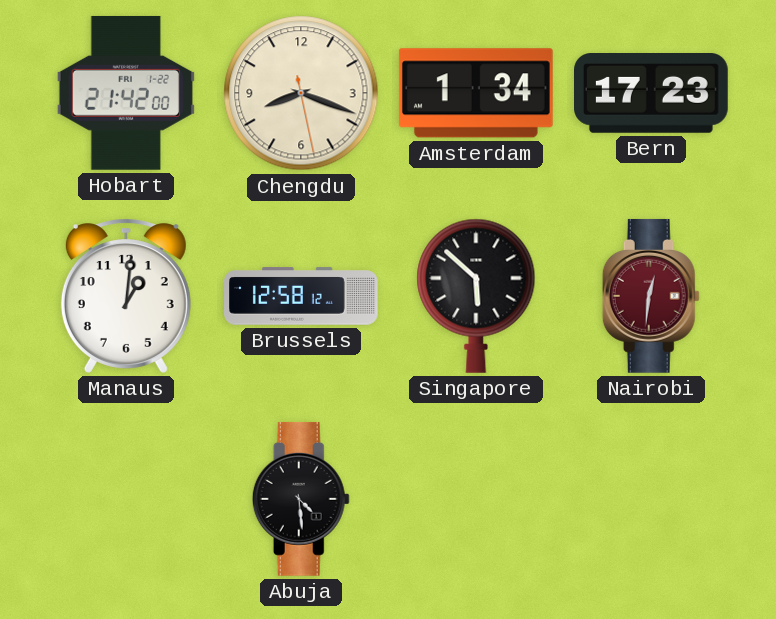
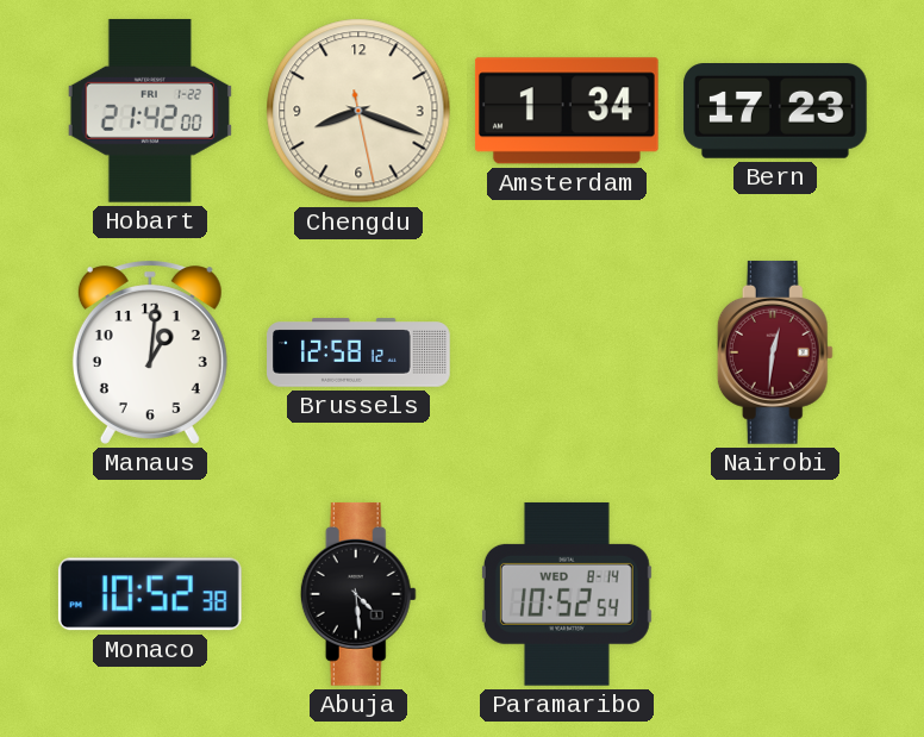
Singapore: 5:52 -> none
Monaco: none -> 10:52
Paramaribo: none -> 10:52
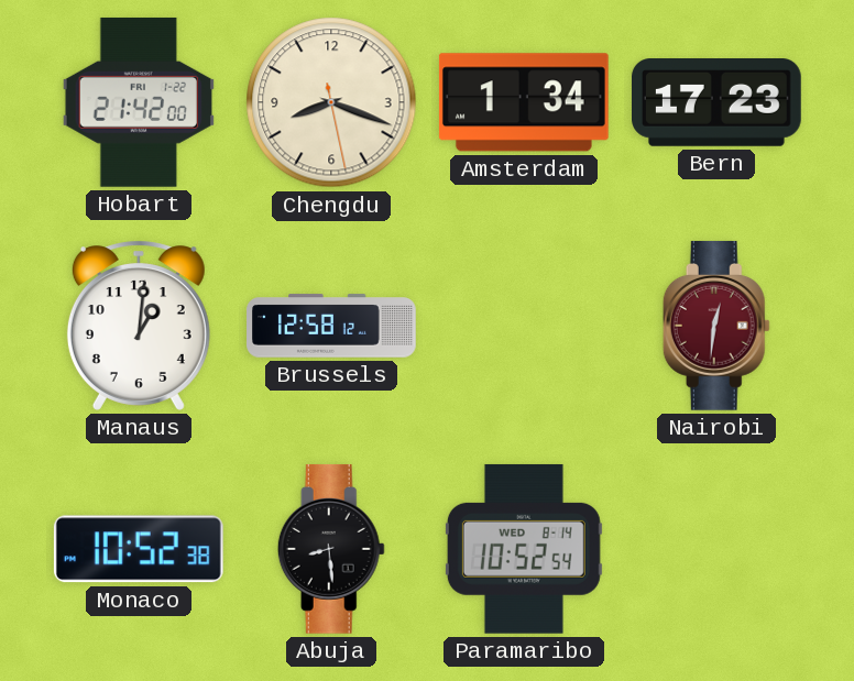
Abuja: 4:29 -> 8:29
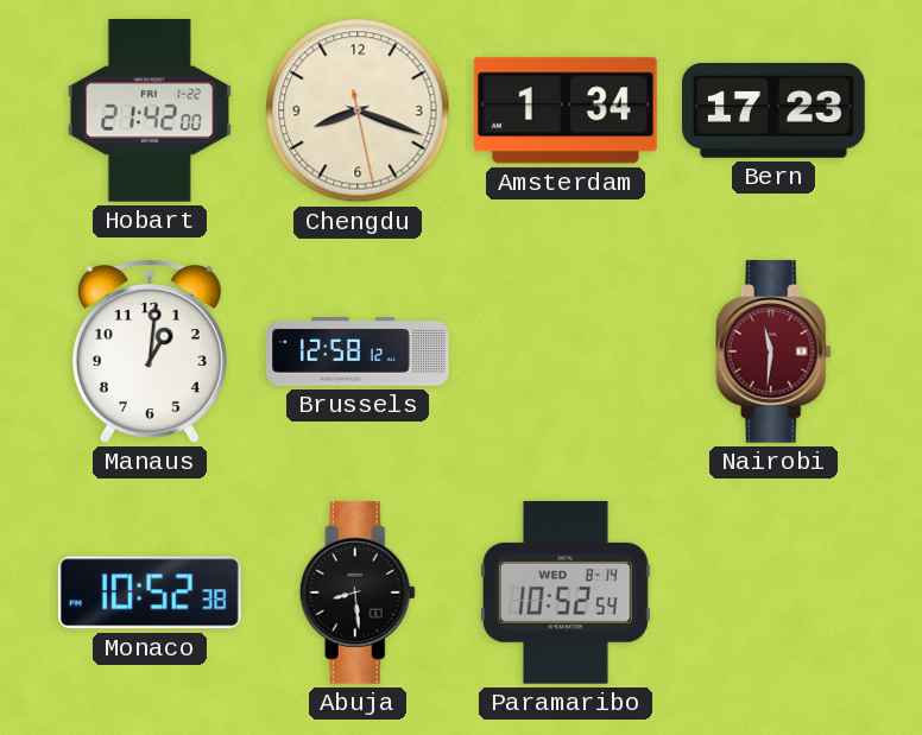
Nairobi: 12:31 -> 11:31
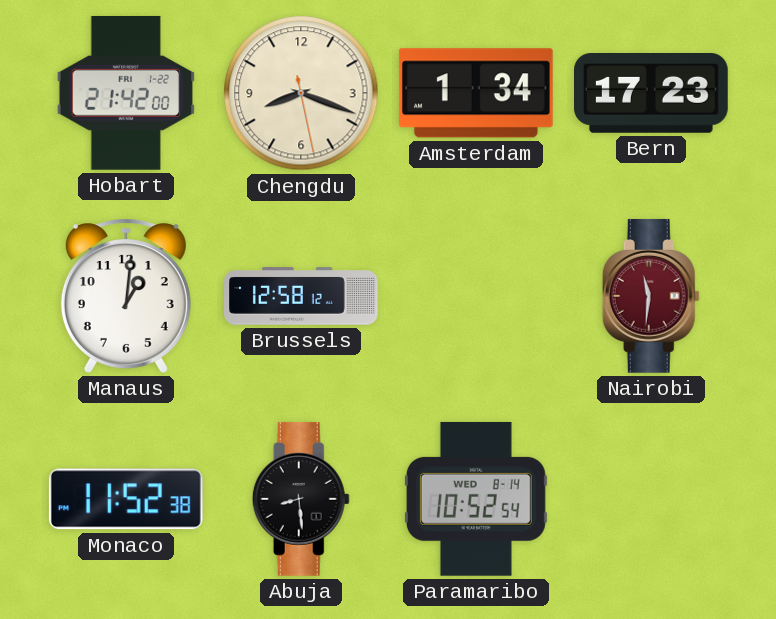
Monaco: 10:52 -> 11:52
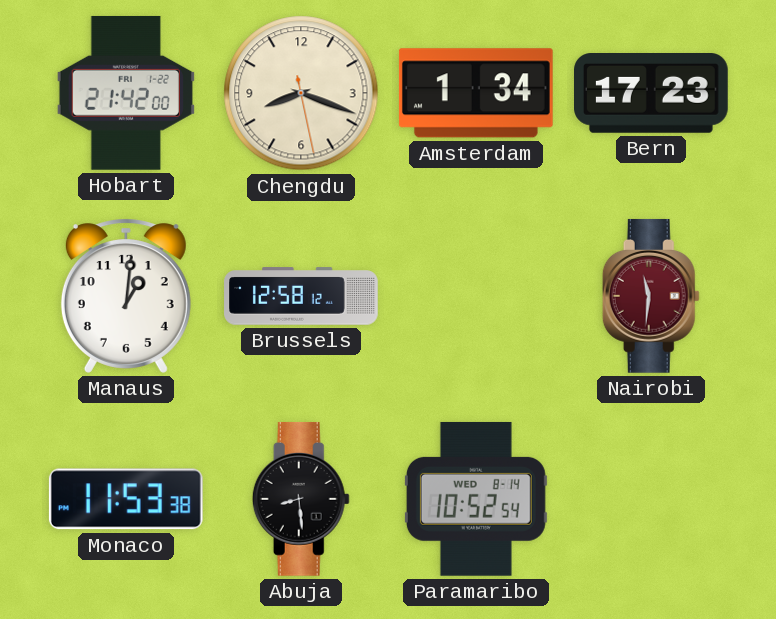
Monaco: 11:52 -> 11:53
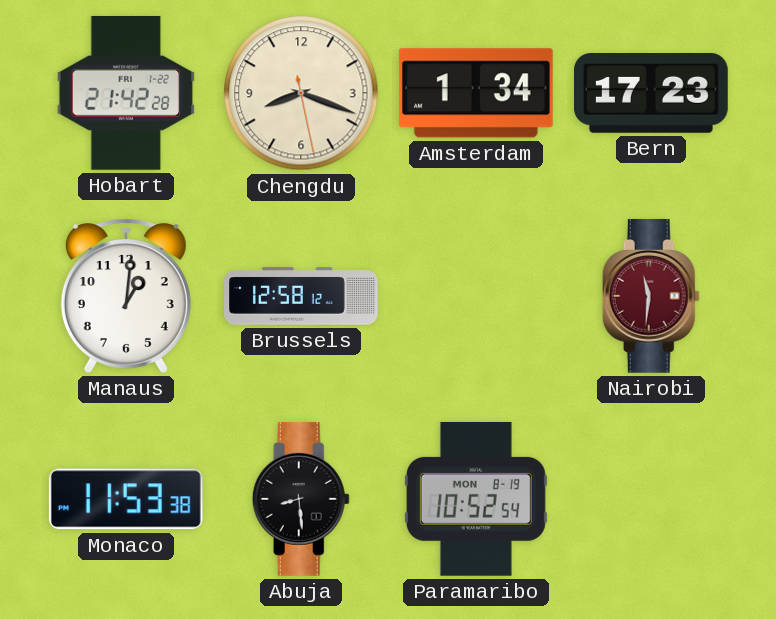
Hobart: 21:42:00 -> 21:42:28
Paramaribo date: WED 8-14 -> MON 8-19
